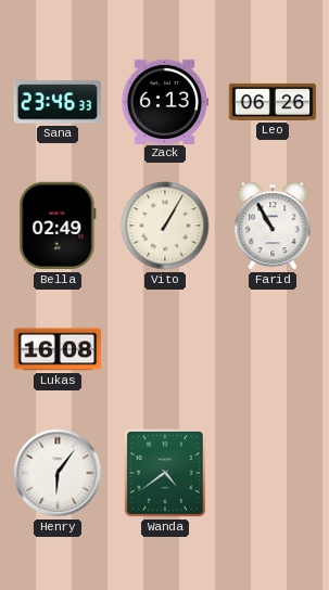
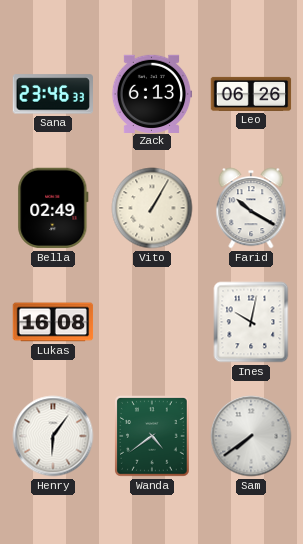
Farid: 10:55 -> 10:20
Ines: none -> 10:02
Sam: none -> 7:39
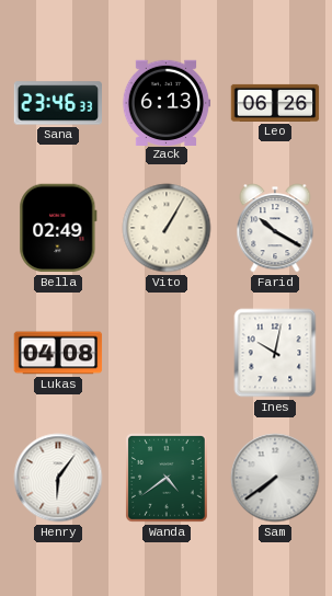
Lukas: 16:08 -> 04:08
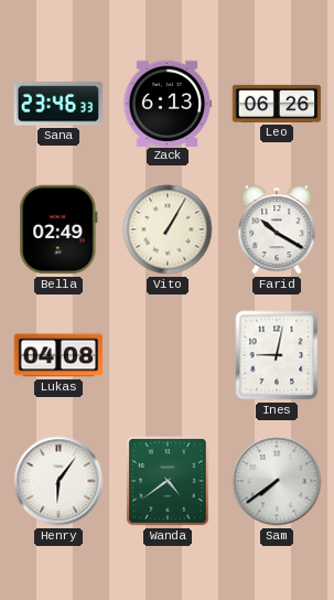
Ines: 10:02 -> 9:02
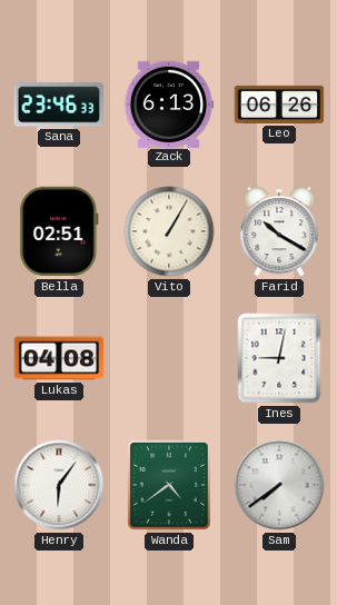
Bella: 02:49 -> 02:51
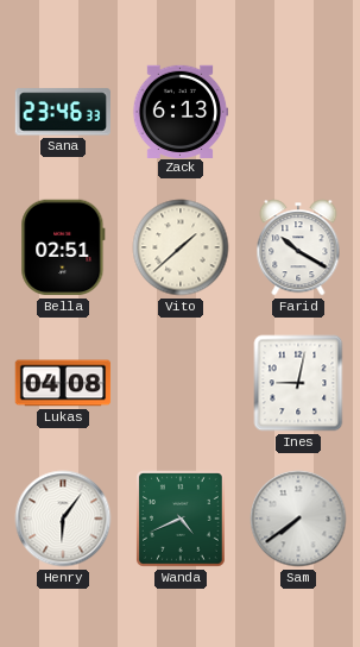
Leo: 06:26 -> none
Vito: 1:05 -> 1:38
Wanda: 4:39 -> 4:41
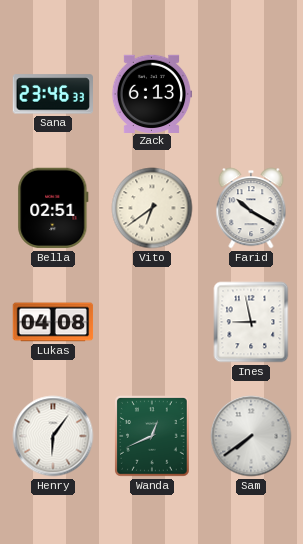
Vito: 1:38 -> 6:39
Ines: 9:02 -> 8:58
Wanda: 4:41 -> 12:41
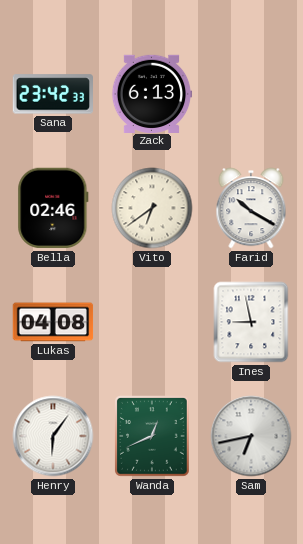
Sana: 23:46 -> 23:42
Bella: 02:51 -> 02:46
Sam: 7:39 -> 6:43
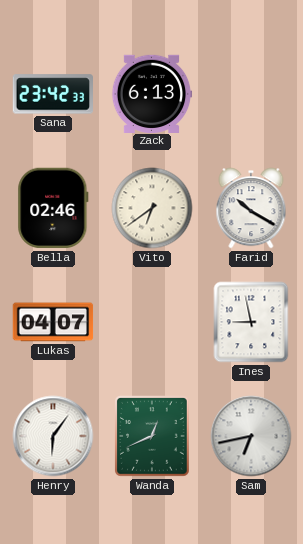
Lukas: 04:08 -> 04:07
